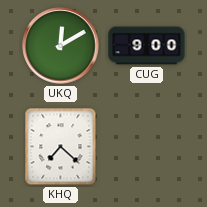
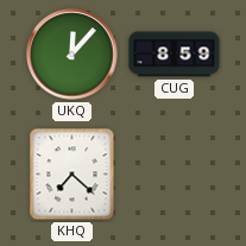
UKQ: 12:10 -> 12:07
CUG: 9:00 -> 8:59
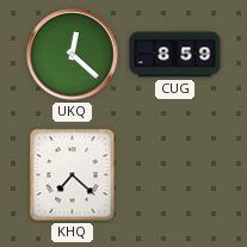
UKQ: 12:07 -> 12:22
